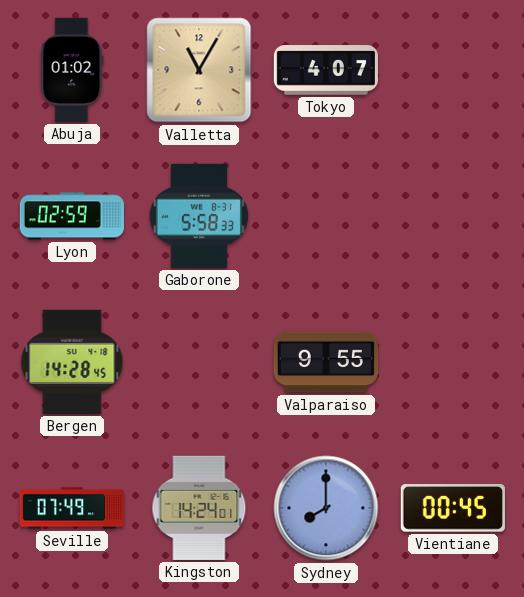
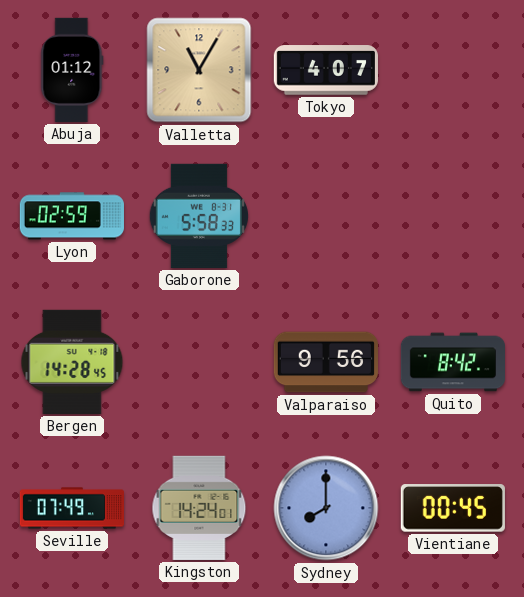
Abuja: 01:02 -> 01:12
Valparaiso: 9:55 -> 9:56
Quito: none -> 8:42
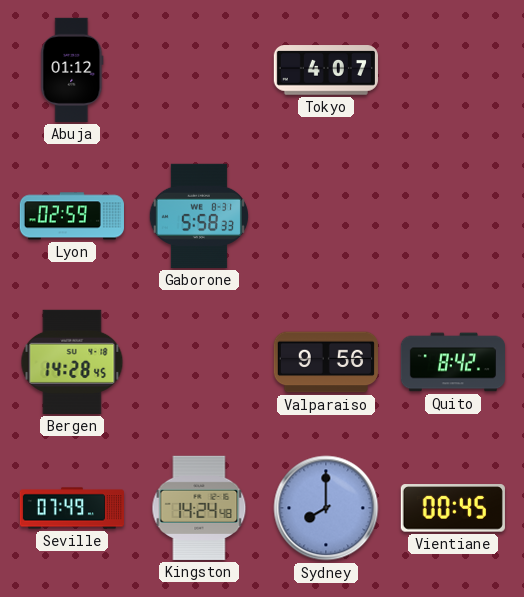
Valletta: 11:05 -> none
Kingston: 14:24:01 -> 14:24:48
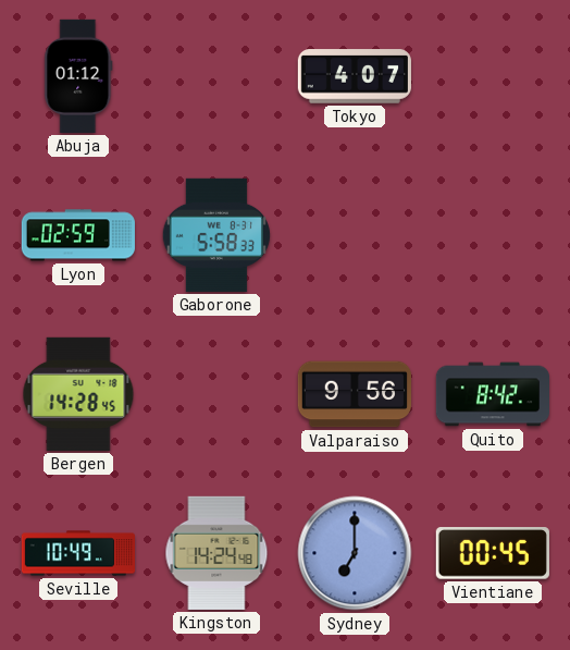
Seville: 07:49 -> 10:49
Sydney: 8:00 -> 7:00
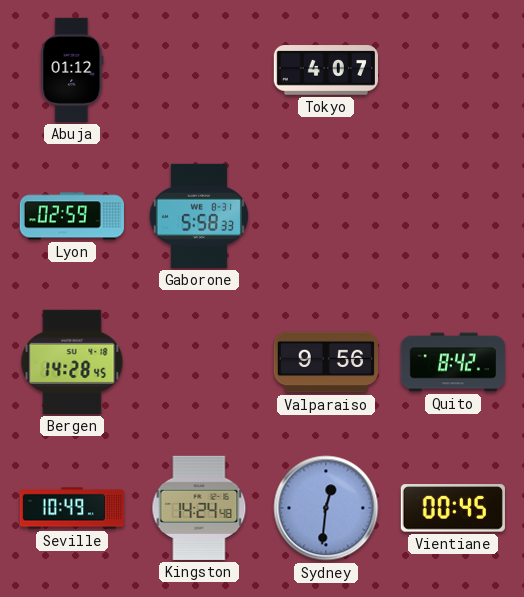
Sydney: 7:00 -> 12:31
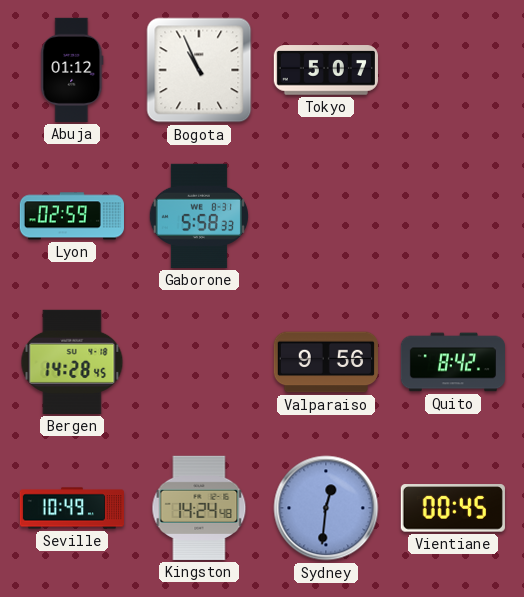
Bogota: none -> 10:56
Tokyo: 4:07 -> 5:07
